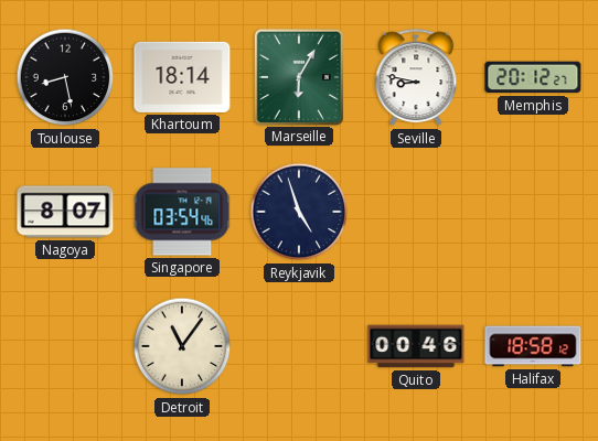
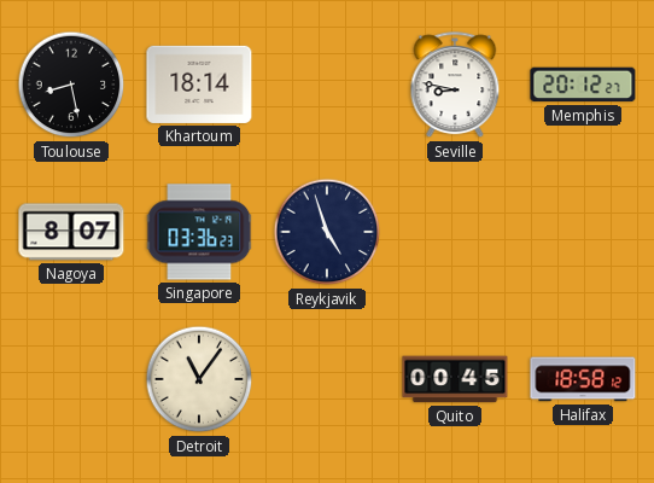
Marseille: 6:05 -> none
Singapore: 03:54 -> 03:36
Quito: 00:46 -> 00:45
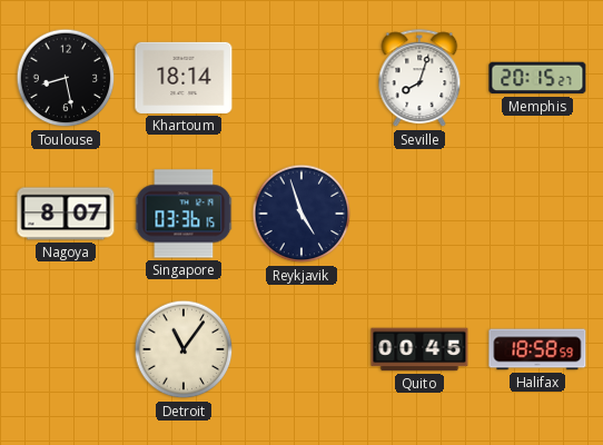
Seville: 8:47 -> 8:03
Memphis: 20:12 -> 20:15
Singapore: 03:36:23 -> 03:36:15
Halifax: 18:58:12 -> 18:58:59
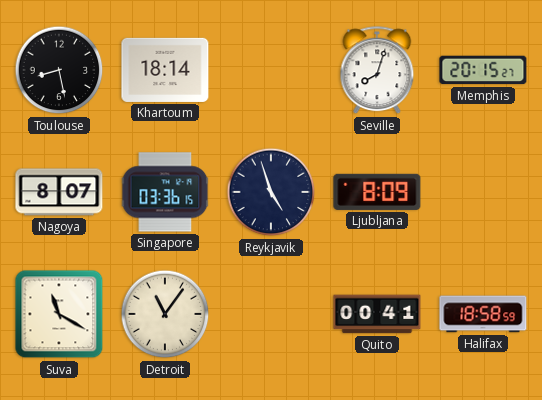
Ljubljana: none -> 8:09
Suva: none -> 11:20
Quito: 00:45 -> 00:41
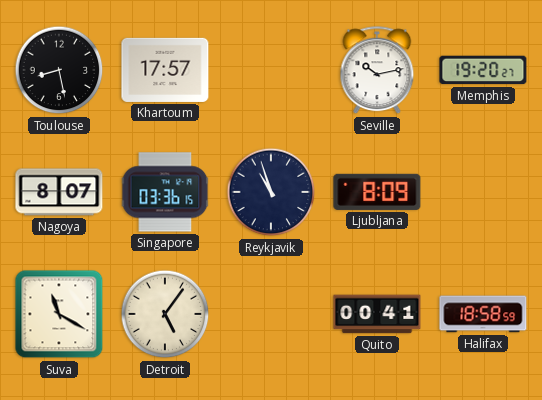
Khartoum: 18:14 -> 17:57
Seville: 8:03 -> 10:13
Memphis: 20:15 -> 19:20
Reykjavik: 4:57 -> 10:57
Detroit: 11:06 -> 5:06
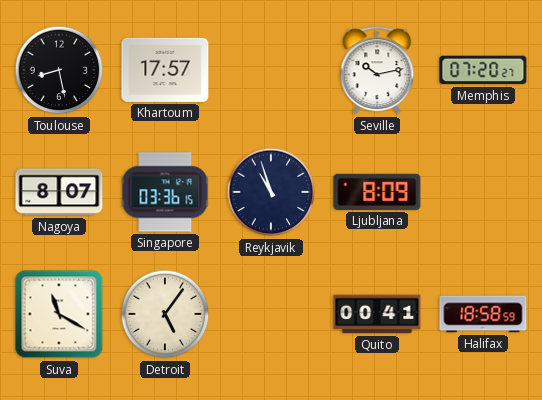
Memphis: 19:20 -> 07:20
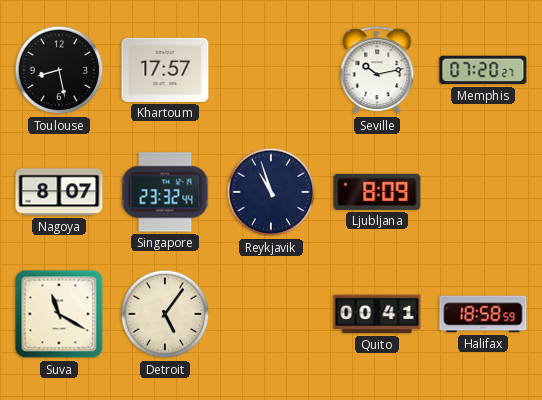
Singapore: 03:36 -> 23:32
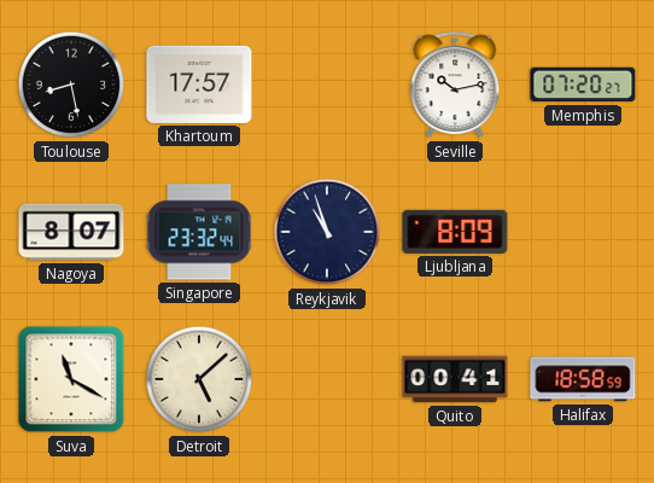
Detroit: 5:06 -> 5:08
